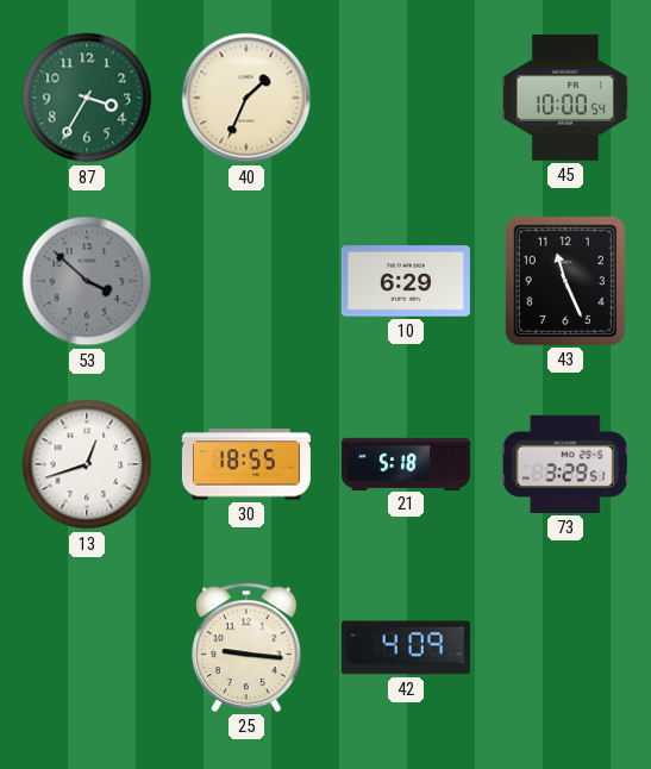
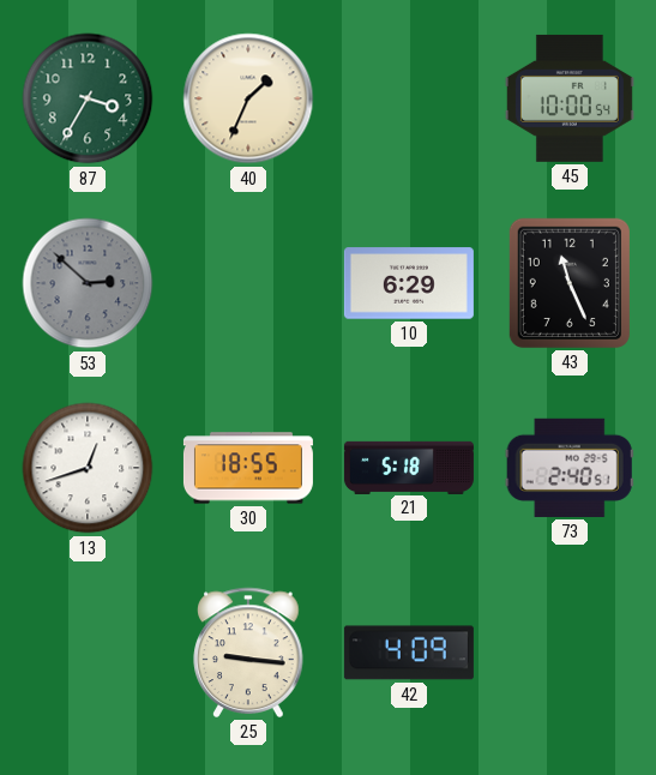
53: 3:52 -> 2:52
73: 3:29 -> 2:40
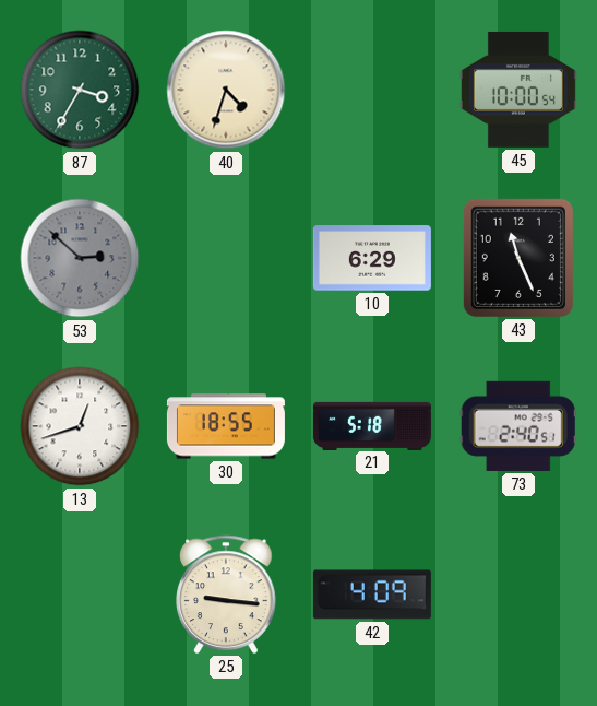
40: 1:34 -> 4:33
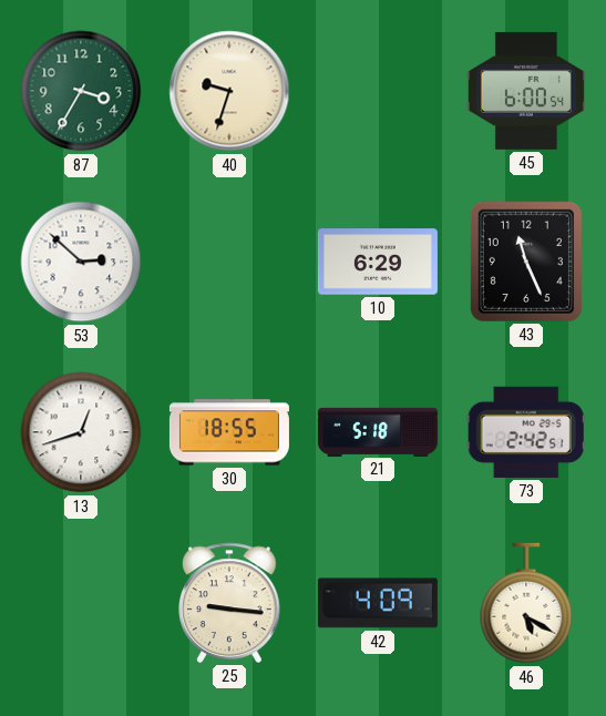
40: 4:33 -> 9:33
45: 10:00 -> 6:00
53 dial: grey -> white
73: 2:40 -> 2:42
46: none -> 5:20
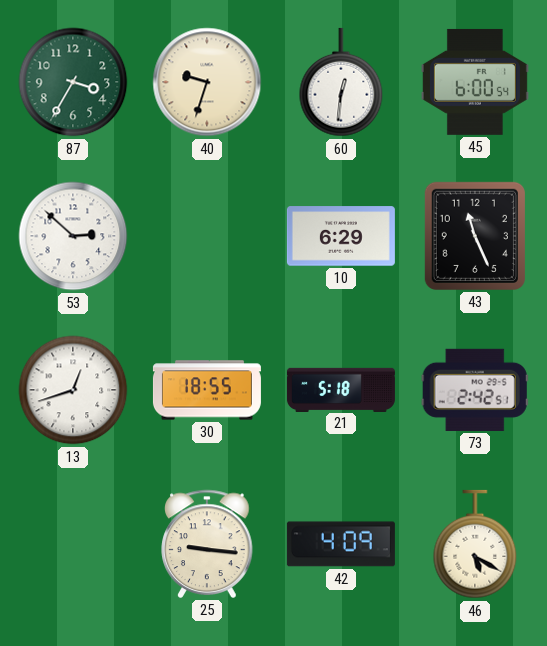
60: none -> 12:31
